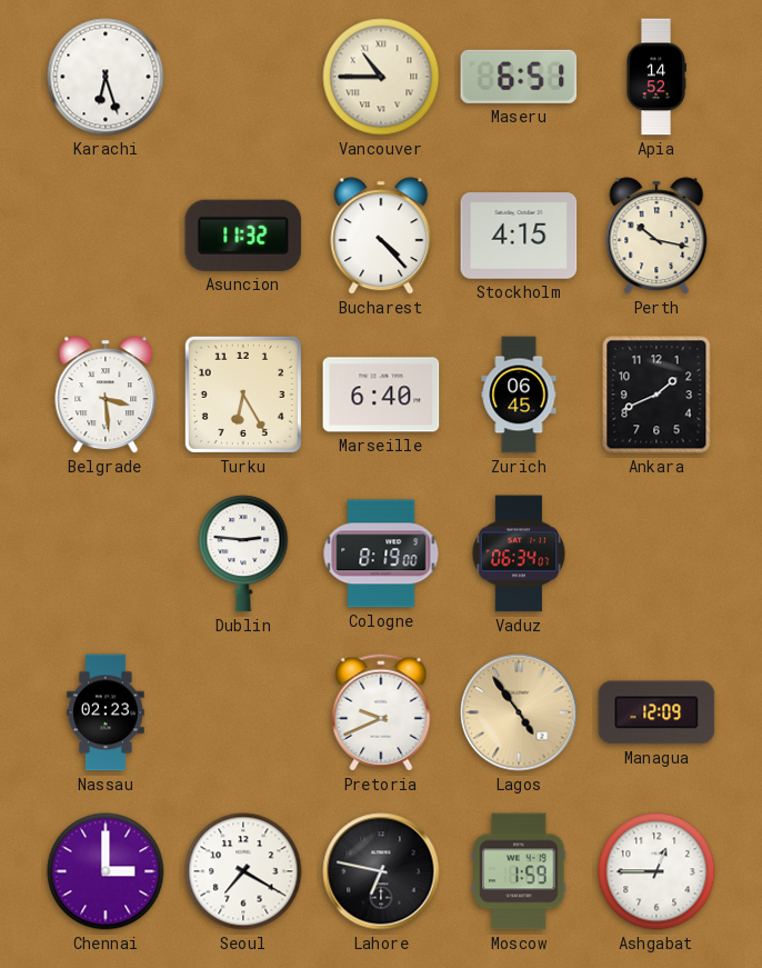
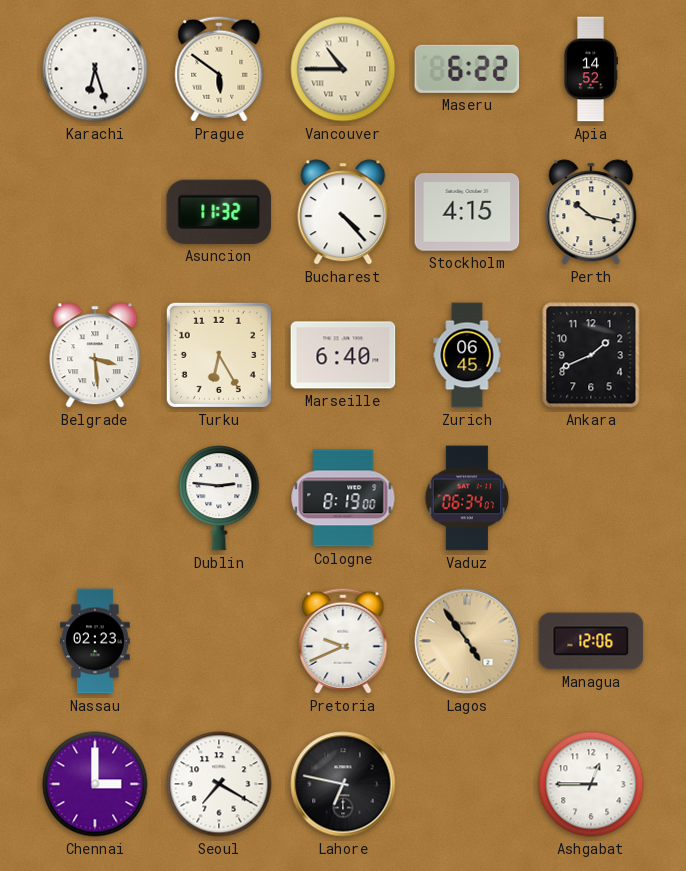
Prague: none -> 5:51
Maseru: 6:51 -> 6:22
Managua: 12:09 -> 12:06
Moscow: 1:59 -> none
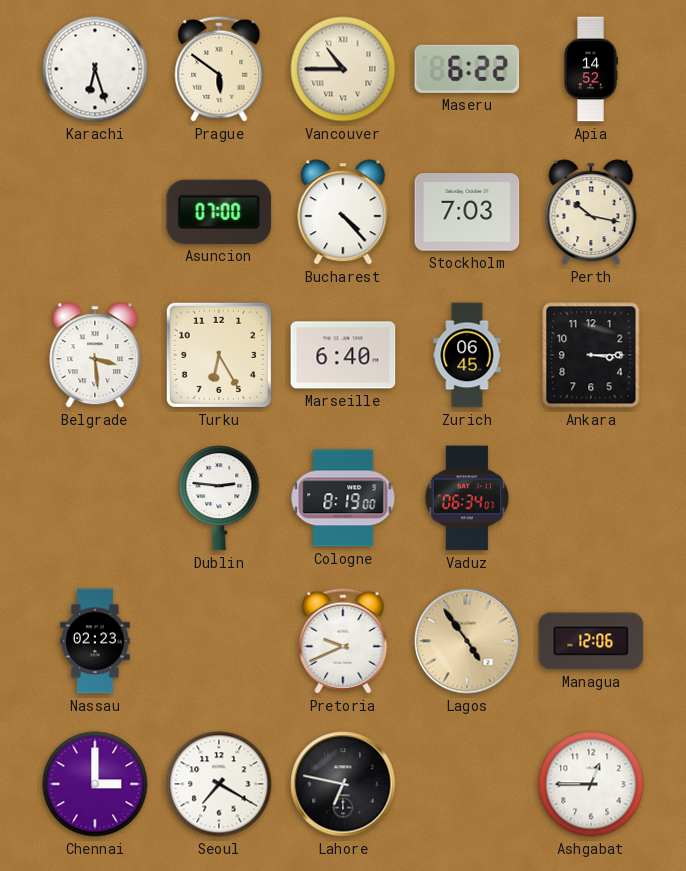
Asuncion: 11:32 -> 07:00
Stockholm: 4:15 -> 7:03
Ankara: 1:41 -> 3:15
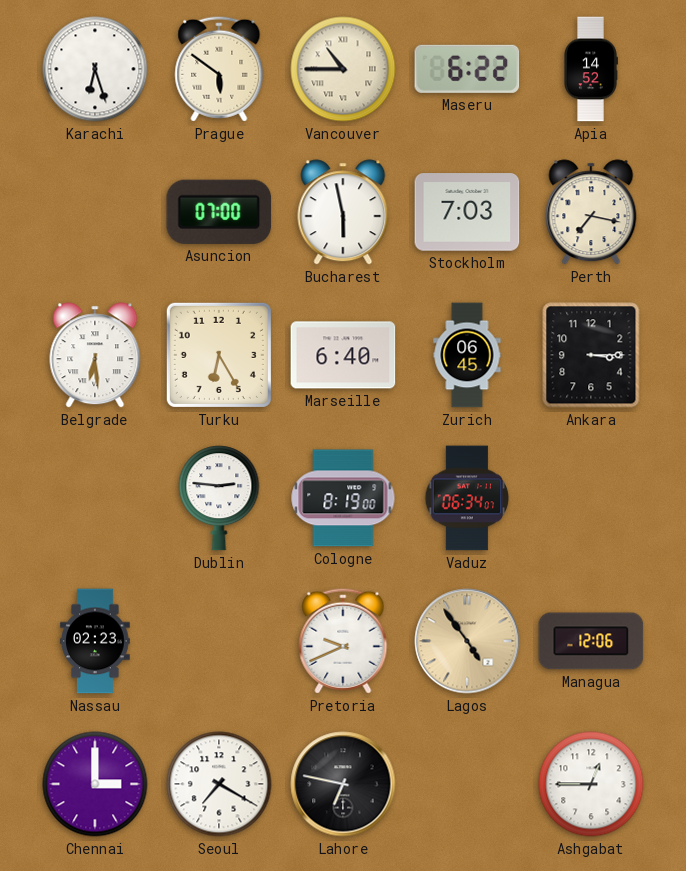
Bucharest: 4:23 -> 5:58
Perth: 10:17 -> 7:17
Belgrade: 3:29 -> 6:29
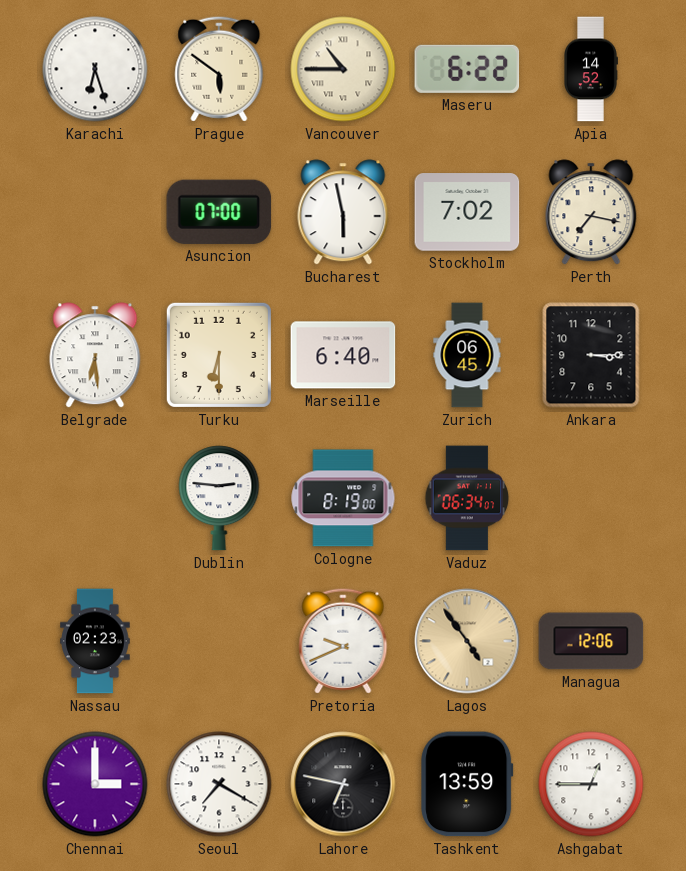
Stockholm: 7:03 -> 7:02
Turku: 6:25 -> 6:30
Tashkent: none -> 13:59
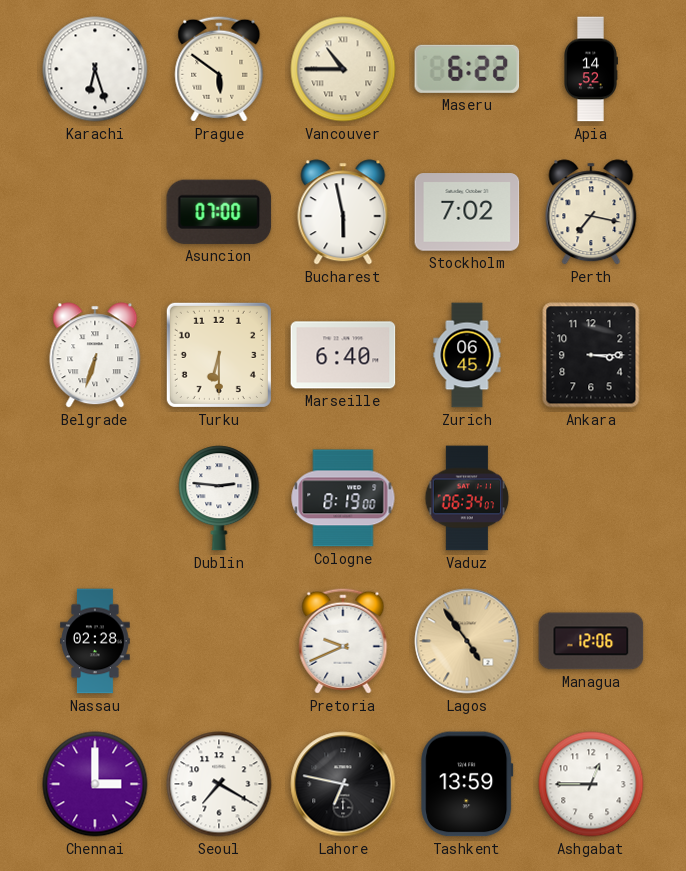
Belgrade: 6:29 -> 6:33
Nassau: 02:23 -> 02:28
